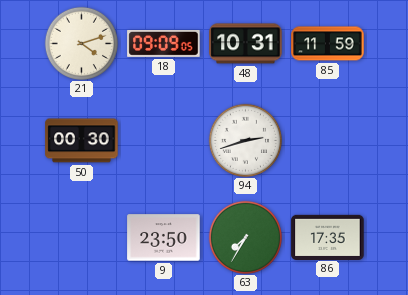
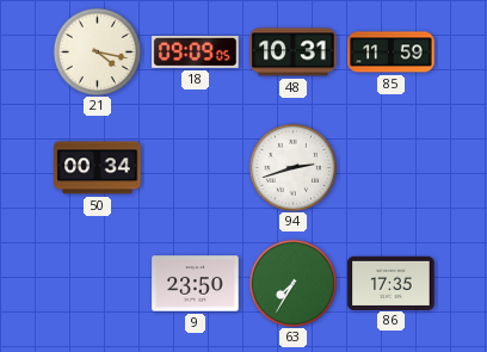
21: 4:12 -> 4:17
50: 00:30 -> 00:34
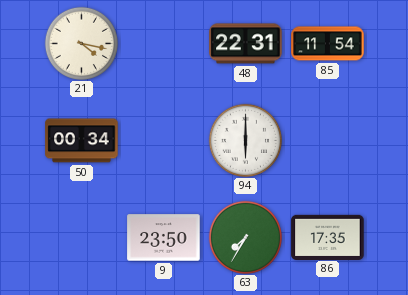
18: 09:09 -> none
48: 10:31 -> 22:31
85: 11:59 -> 11:54
94: 2:42 -> 6:00
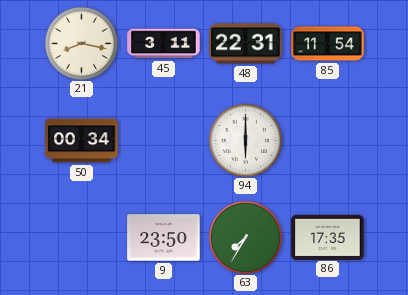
21: 4:17 -> 8:17
45: none -> 3:11
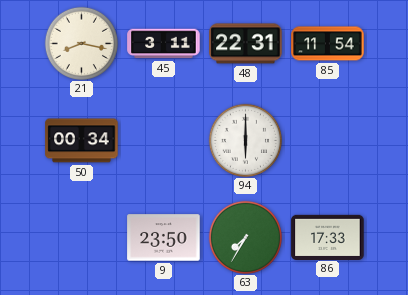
86: 17:35 -> 17:33
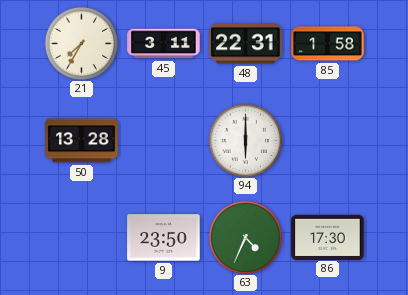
21: 8:17 -> 7:35
85: 11:54 -> 1:58
50: 00:34 -> 13:28
63: 7:35 -> 4:34
86: 17:33 -> 17:30
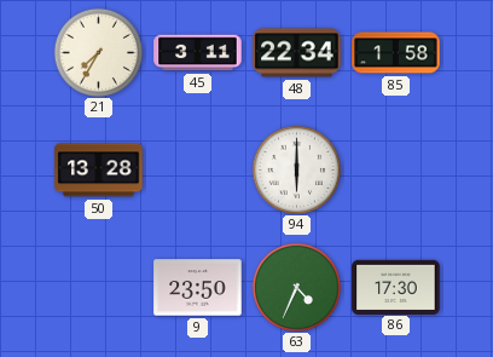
48: 22:31 -> 22:34
